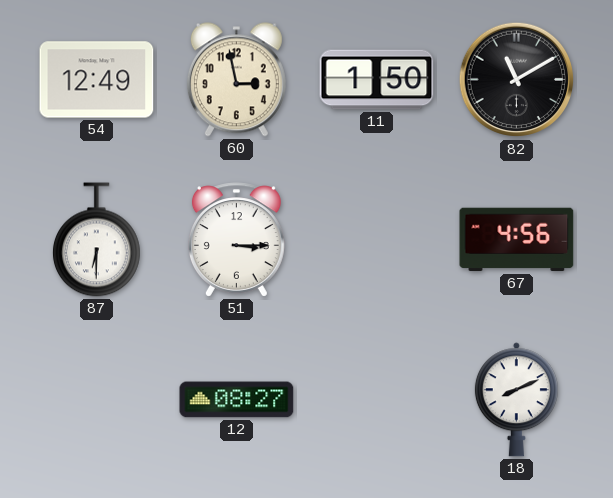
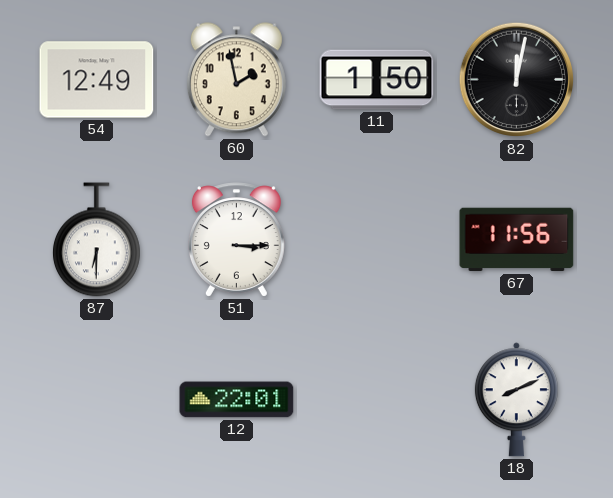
60: 2:58 -> 1:58
82: 11:10 -> 12:02
67: 4:56 -> 11:56
12: 08:27 -> 22:01
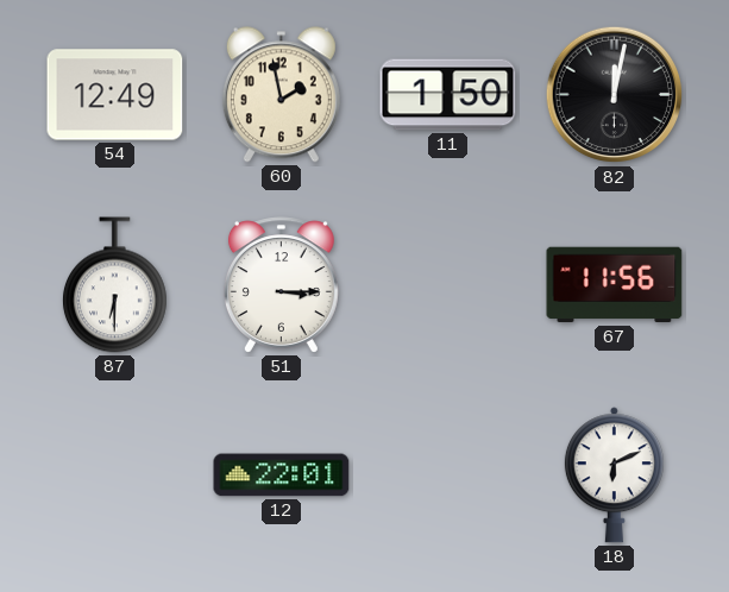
18: 8:11 -> 6:11
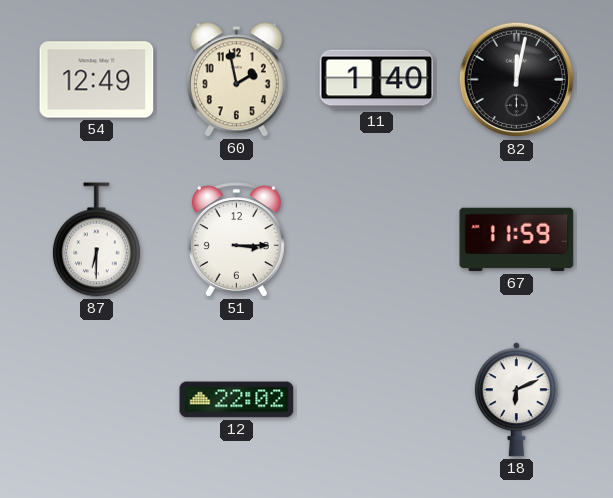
11: 1:50 -> 1:40
67: 11:56 -> 11:59
12: 22:01 -> 22:02
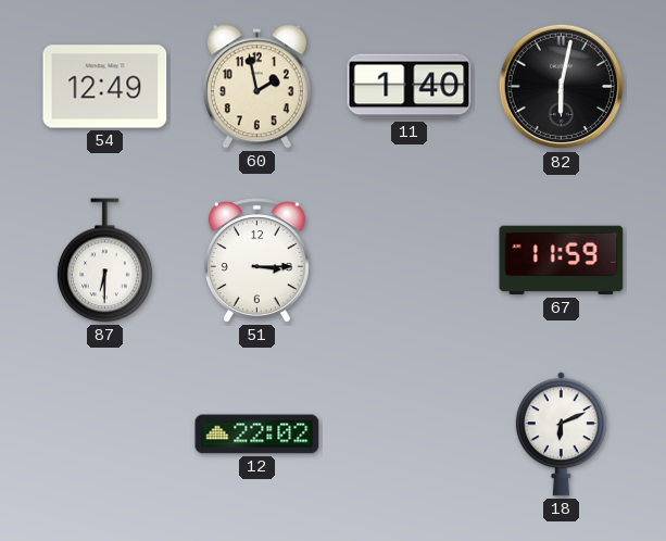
82: 12:02 -> 6:02
